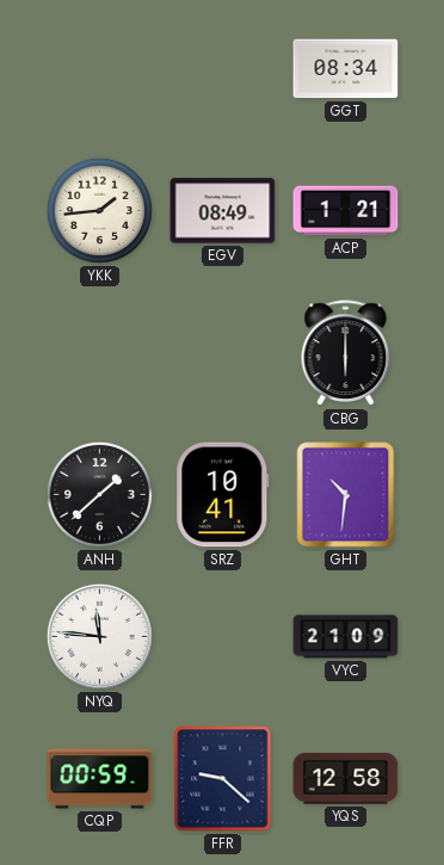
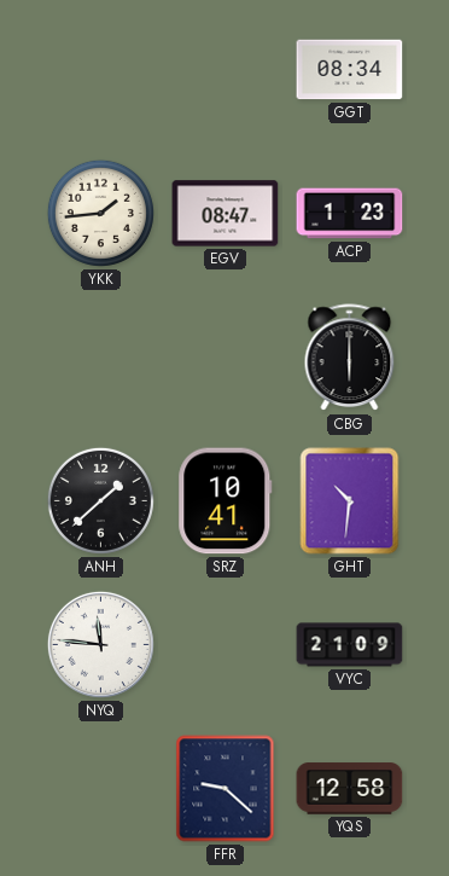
EGV: 08:49 -> 08:47
ACP: 1:21 -> 1:23
CQP: 00:59 -> none
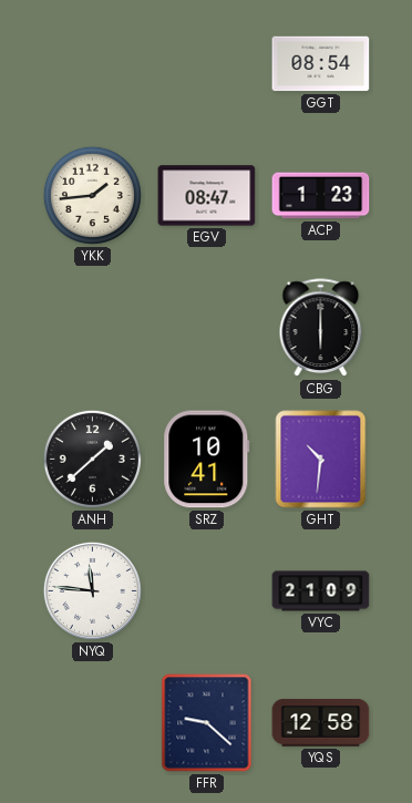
GGT: 08:34 -> 08:54
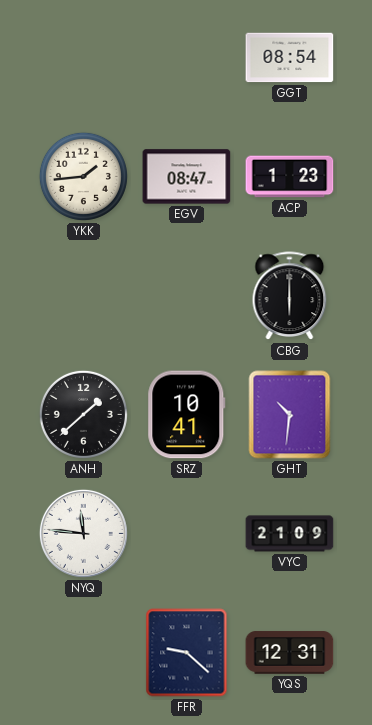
YQS: 12:58 -> 12:31
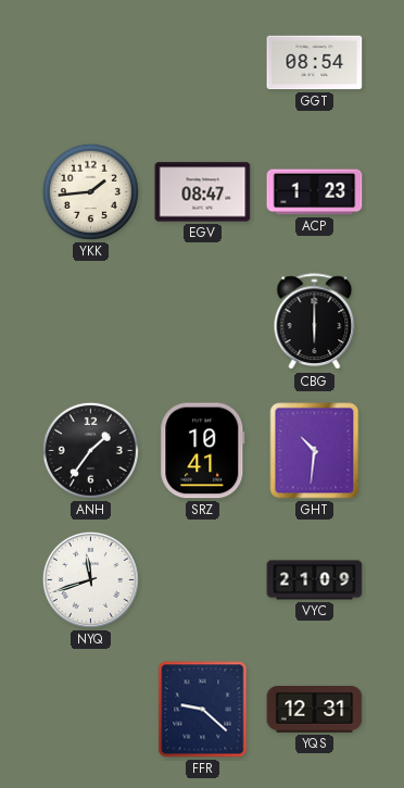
ANH: 1:38 -> 1:36
NYQ: 11:46 -> 11:42
